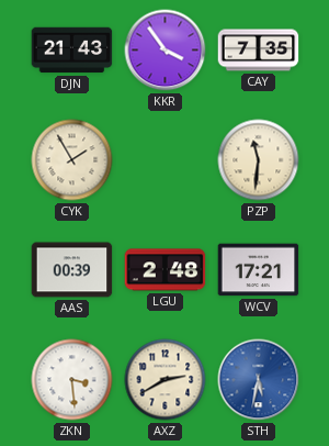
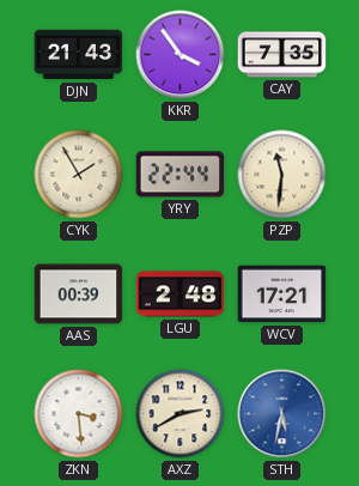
YRY: none -> 22:44
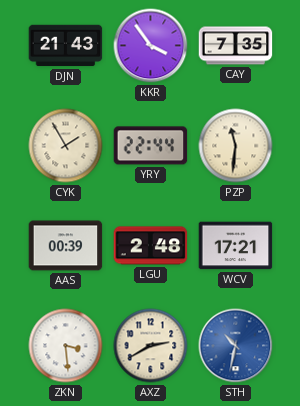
STH: 5:32 -> 10:32
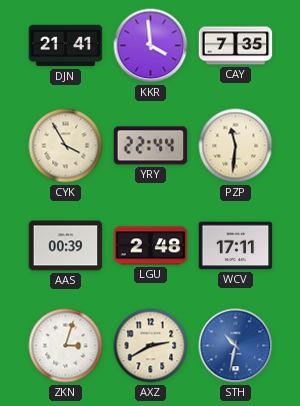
DJN: 21:43 -> 21:41
KKR: 3:54 -> 3:59
CYK: 1:55 -> 3:55
WCV: 17:21 -> 17:11
ZKN: 3:29 -> 3:03
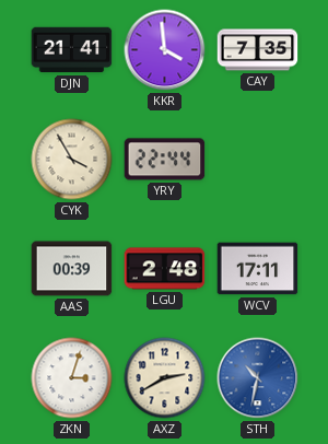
PZP: 11:31 -> none
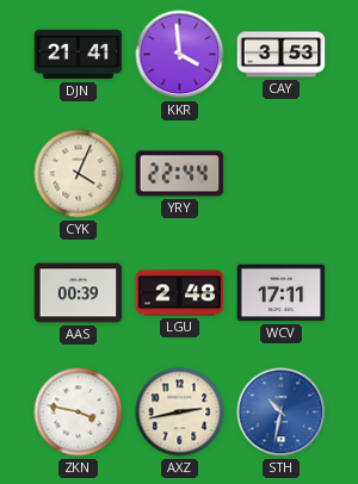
CAY: 7:35 -> 3:53
CYK: 3:55 -> 4:04
ZKN: 3:03 -> 3:47
AXZ: 2:40 -> 2:43
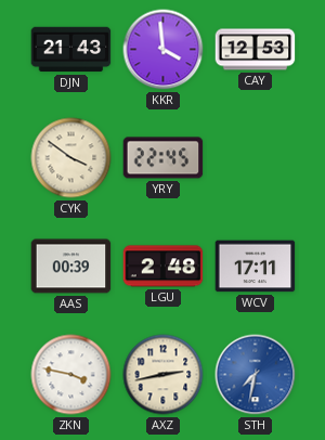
DJN: 21:41 -> 21:43
CAY: 3:53 -> 12:53
CYK: 4:04 -> 3:51
YRY: 22:44 -> 22:45
STH: 10:32 -> 7:32
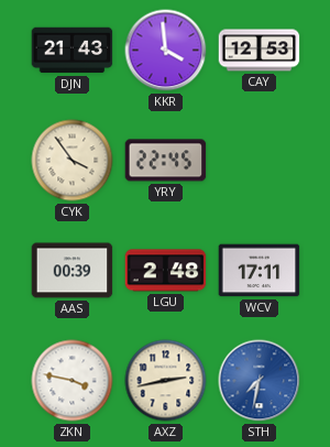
CYK: 3:51 -> 3:54
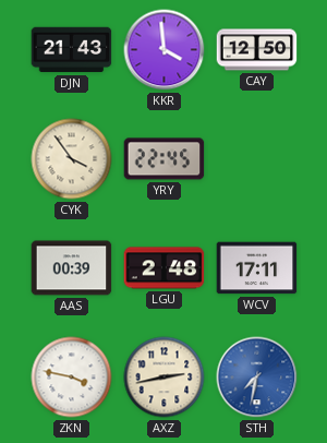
CAY: 12:53 -> 12:50
